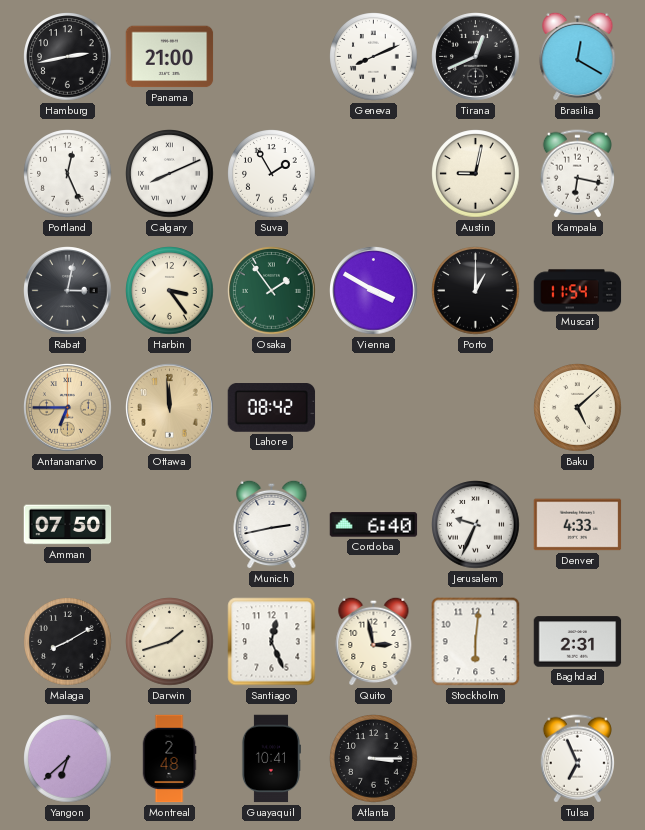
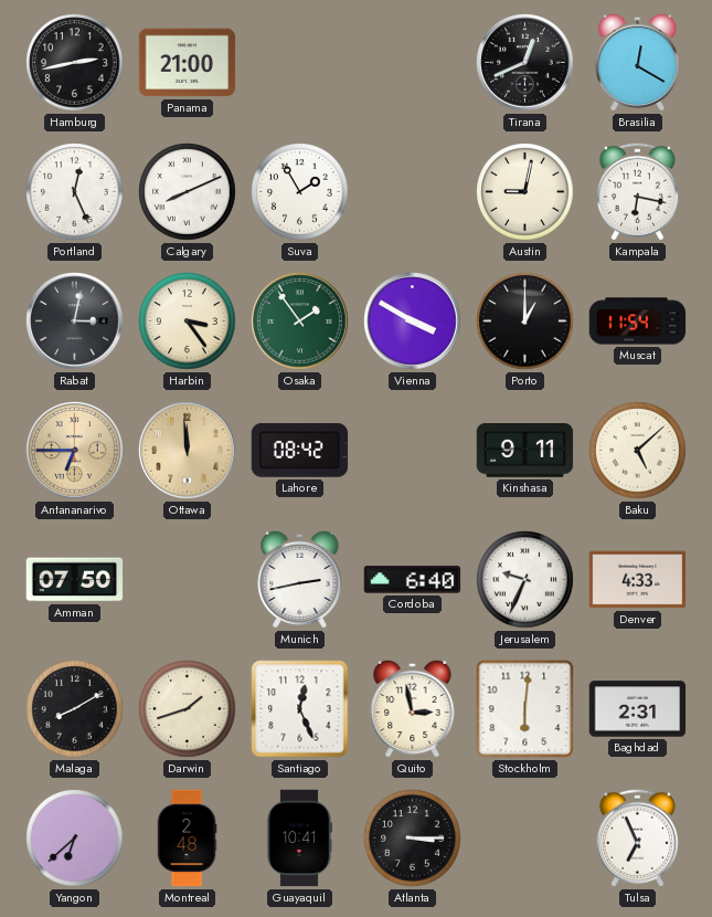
Geneva: 8:11 -> none
Kinshasa: none -> 9:11
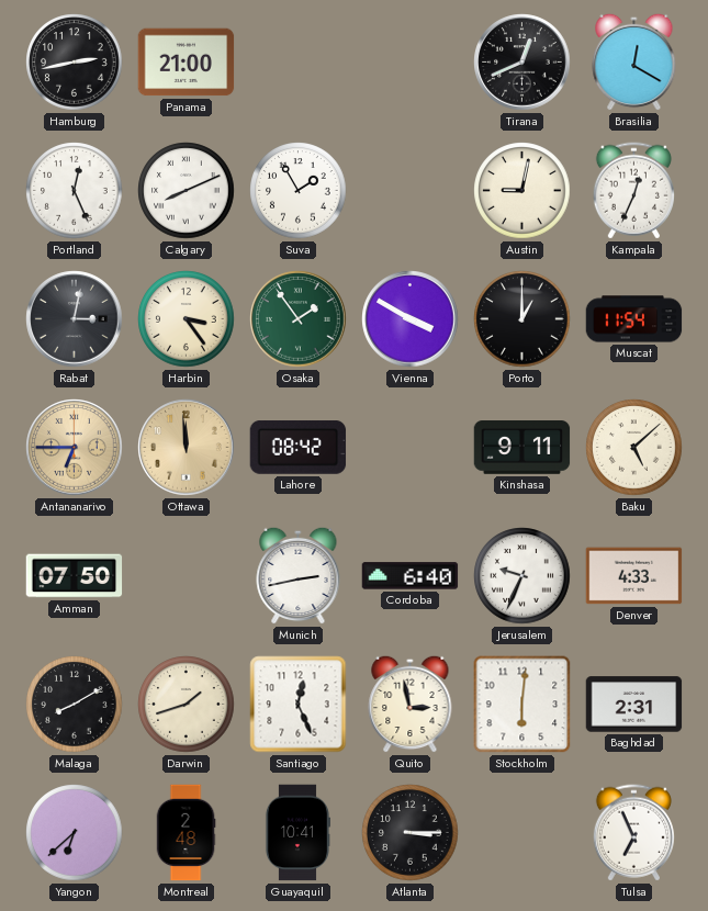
Kampala: 6:17 -> 12:34
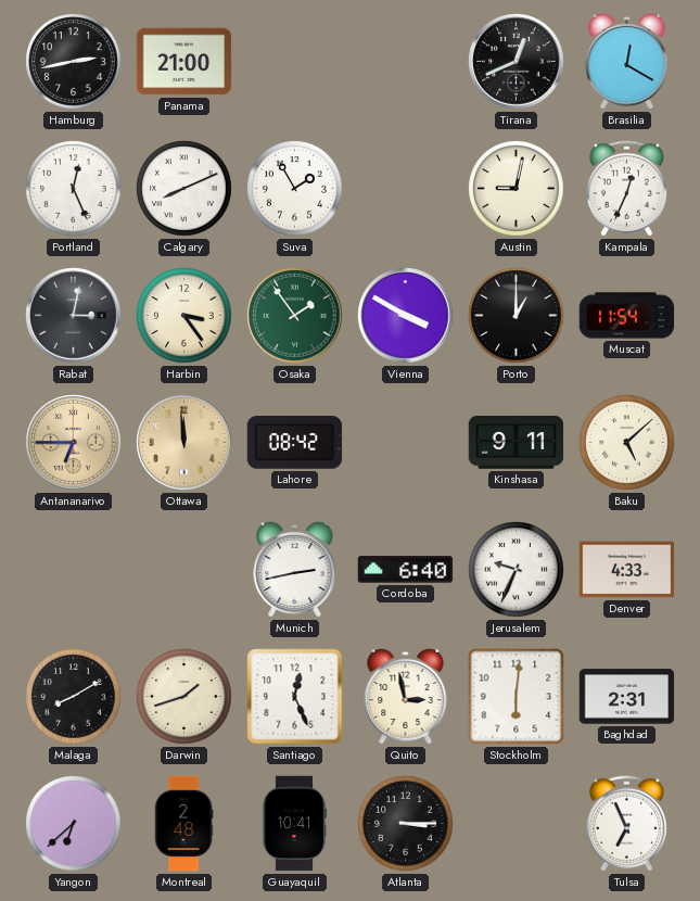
Amman: 07:50 -> none
